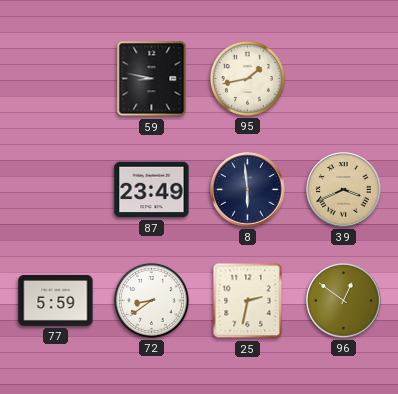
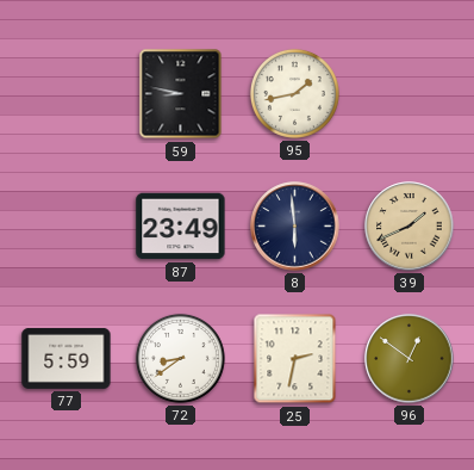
39: 3:41 -> 1:41
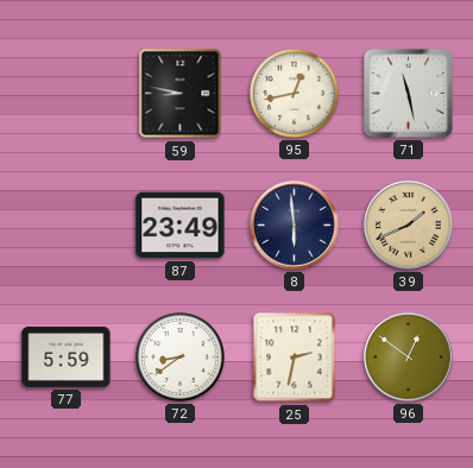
95: 1:43 -> 12:43
71: none -> 11:28
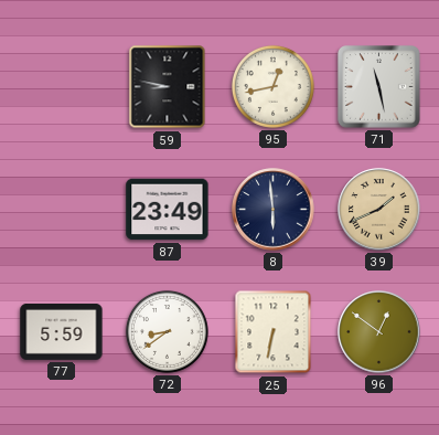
25: 2:32 -> 6:32
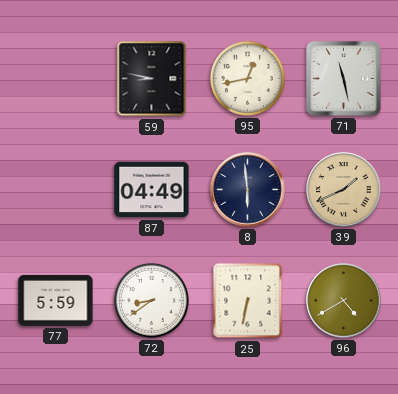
87: 23:49 -> 04:49
96: 12:51 -> 4:40
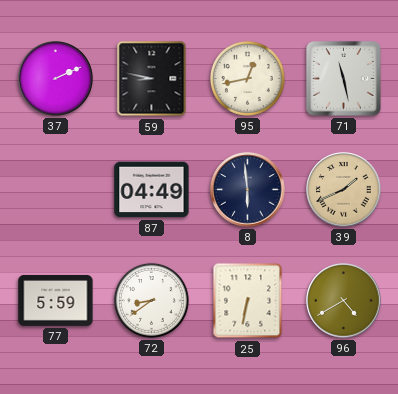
37: none -> 2:11
